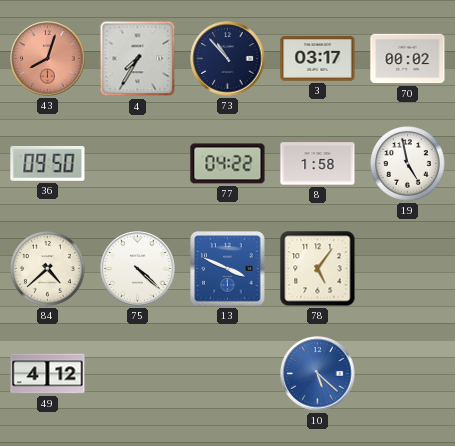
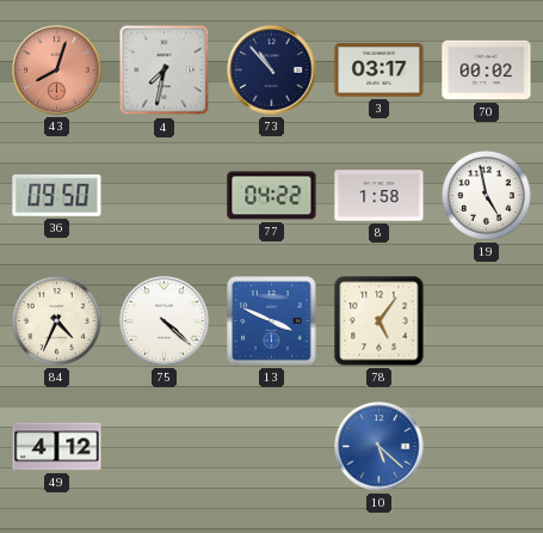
4: 7:35 -> 7:32
84: 4:38 -> 4:34
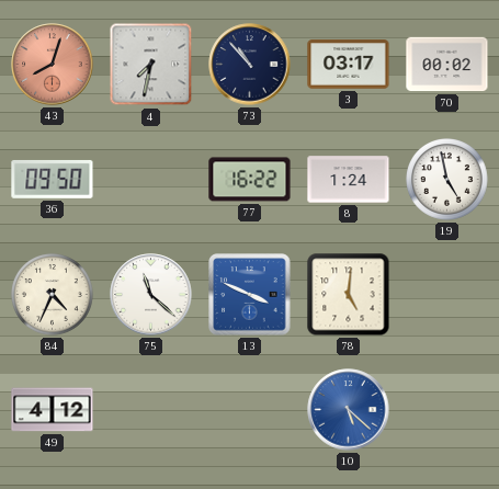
77: 04:22 -> 16:22
8: 1:58 -> 1:24
75: 4:22 -> 11:22
78: 5:06 -> 5:01
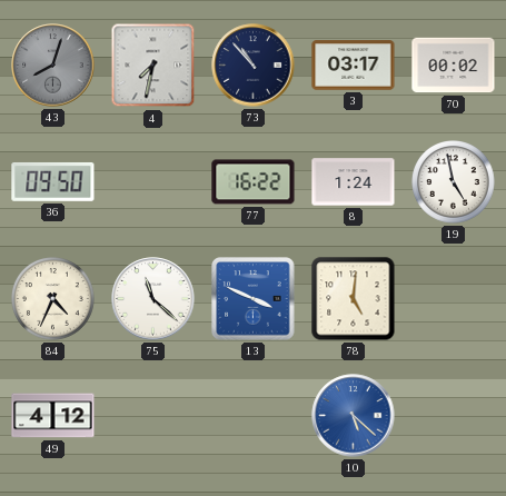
43 dial: salmon -> grey
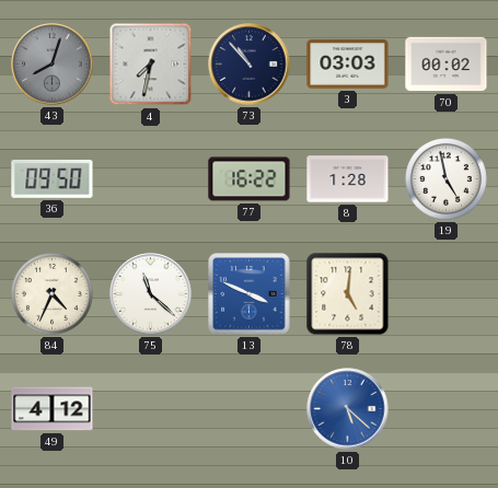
3: 03:17 -> 03:03
8: 1:24 -> 1:28
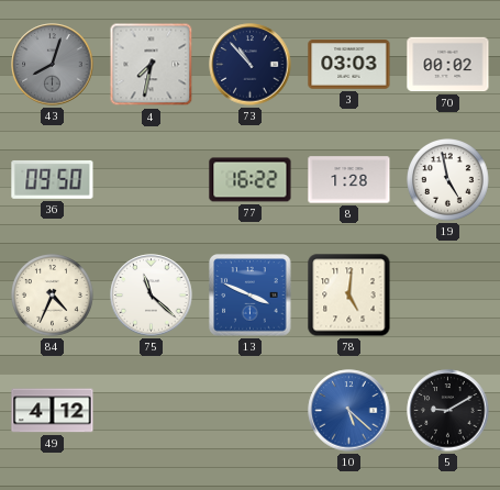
5: none -> 9:10
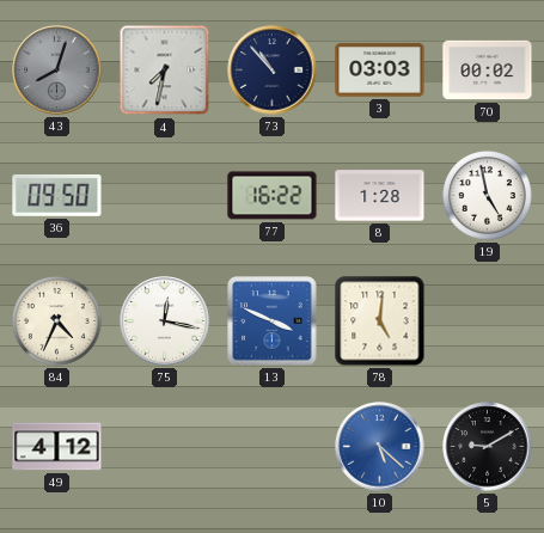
75: 11:22 -> 12:17
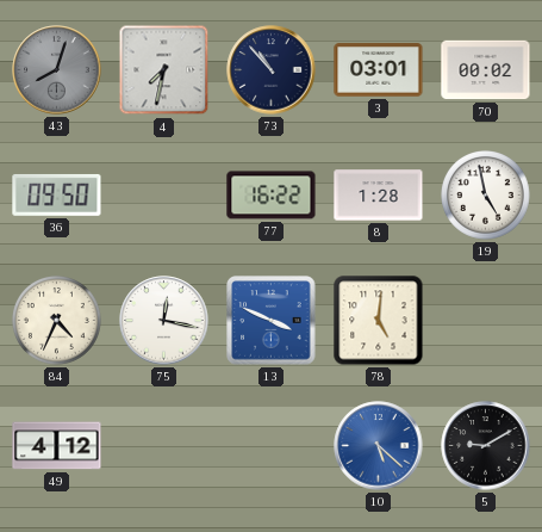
3: 03:03 -> 03:01
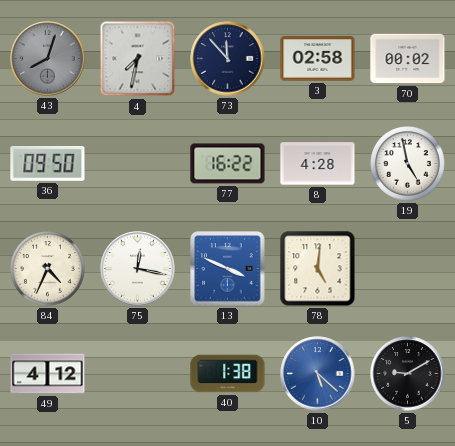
73: 10:53 -> 11:53
3: 03:01 -> 02:58
8: 1:28 -> 4:28
40: none -> 1:38
